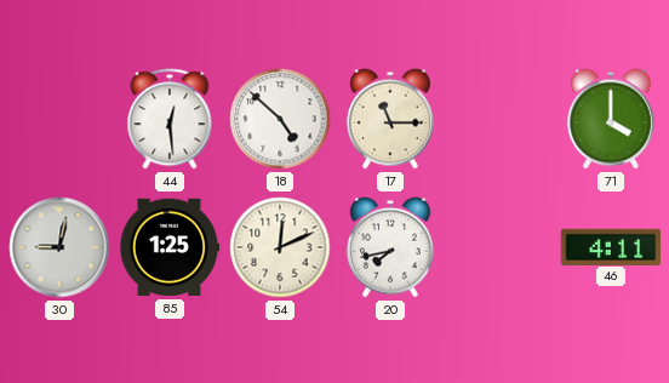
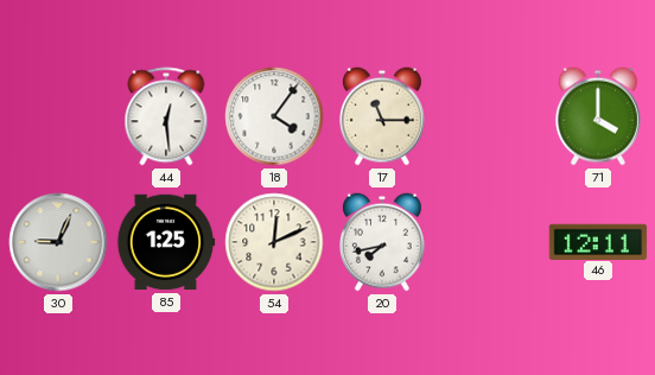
18: 4:52 -> 4:06
30: 9:02 -> 9:04
46: 4:11 -> 12:11
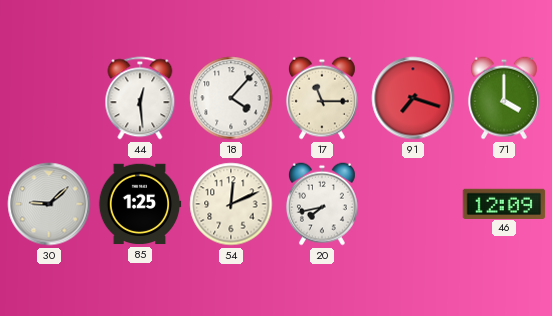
18: 4:06 -> 4:07
91: none -> 7:18
30: 9:04 -> 9:08
46: 12:11 -> 12:09
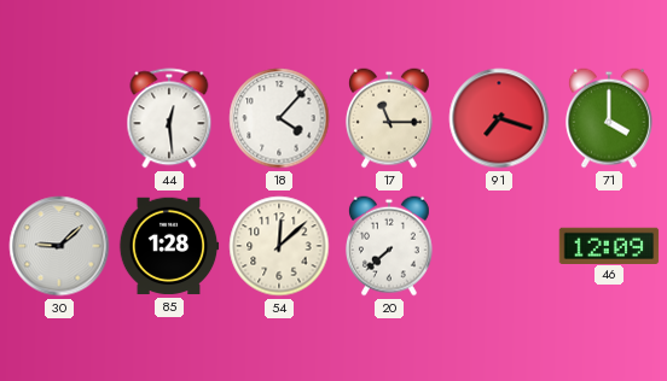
85: 1:25 -> 1:28
54: 12:11 -> 12:08
20: 7:43 -> 7:38
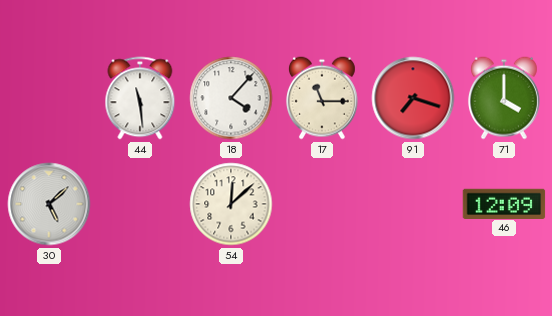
44: 12:29 -> 11:29
30: 9:08 -> 5:08
85: 1:28 -> none
20: 7:38 -> none
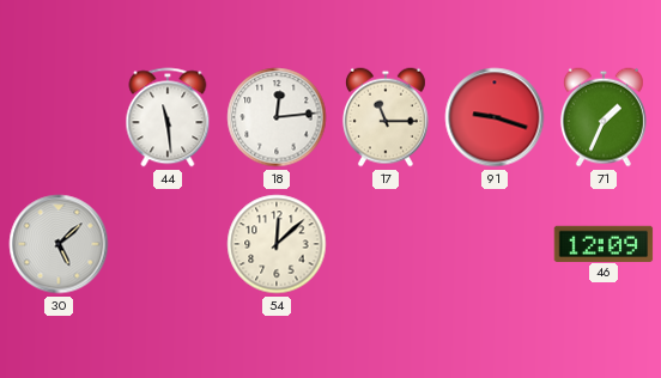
18: 4:07 -> 12:14
91: 7:18 -> 9:18
71: 4:00 -> 1:34
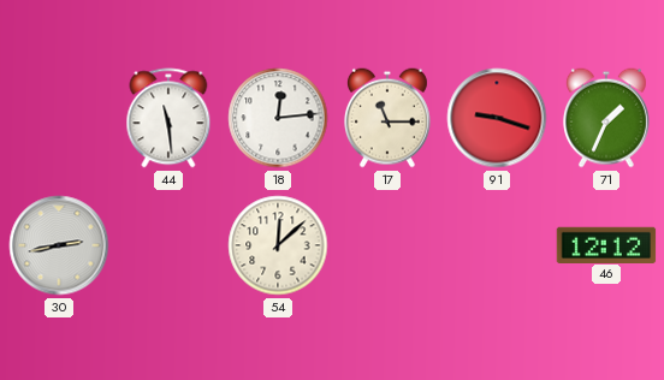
30: 5:08 -> 2:43
46: 12:09 -> 12:12
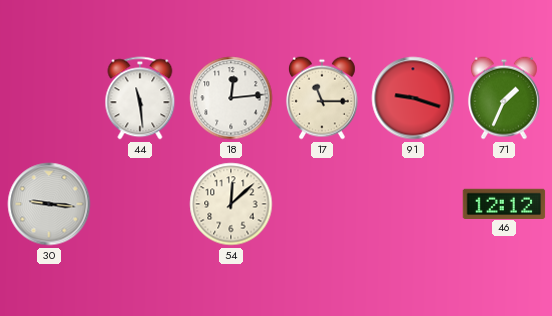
30: 2:43 -> 9:16
